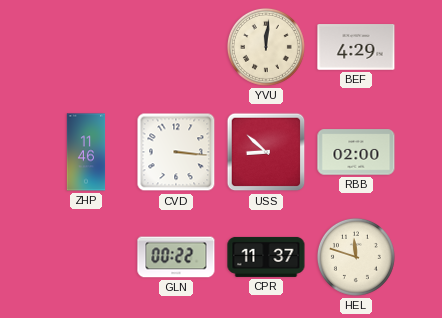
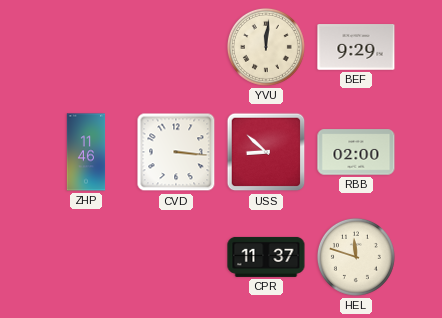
BEF: 4:29 -> 9:29
GLN: 00:22 -> none
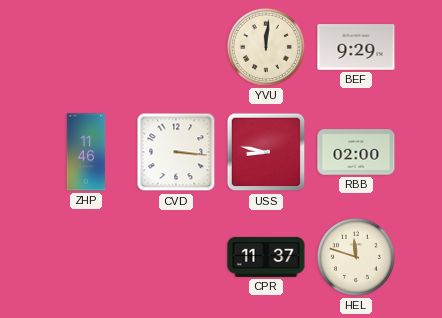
USS: 8:52 -> 8:47
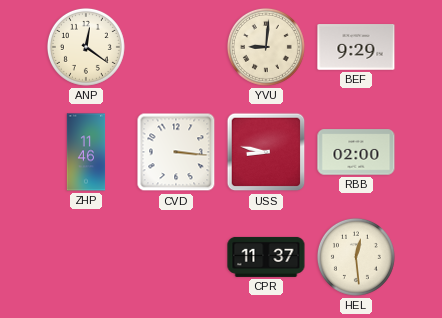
ANP: none -> 12:21
YVU: 12:01 -> 9:01
HEL: 11:48 -> 12:29
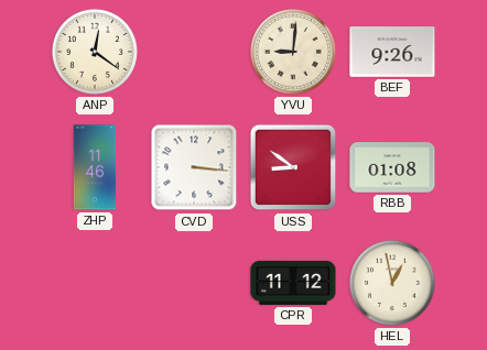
BEF: 9:29 -> 9:26
USS: 8:47 -> 8:51
RBB: 02:00 -> 01:08
CPR: 11:37 -> 11:12
HEL: 12:29 -> 12:58
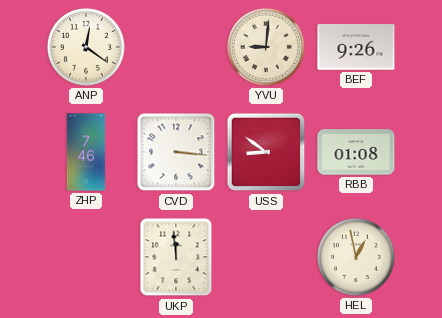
ZHP: 11:46 -> 7:46
UKP: none -> 11:59
CPR: 11:12 -> none
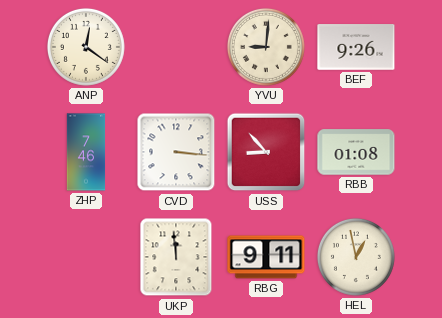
USS: 8:51 -> 8:53
RBG: none -> 9:11
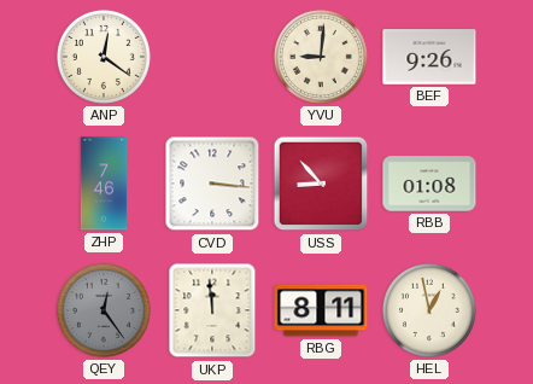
QEY: none -> 12:24
RBG: 9:11 -> 8:11
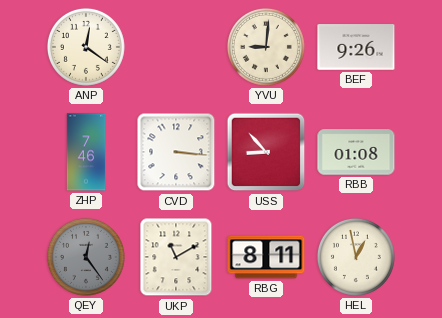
UKP: 11:59 -> 11:10
